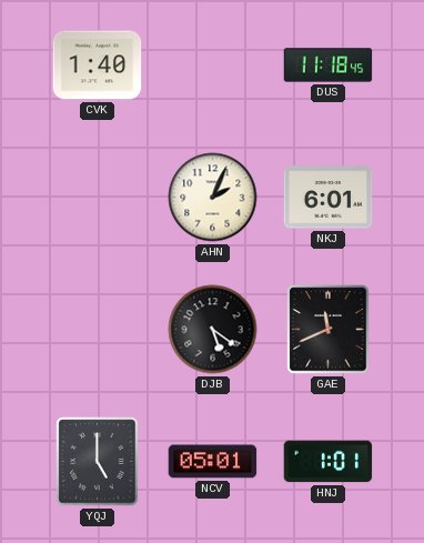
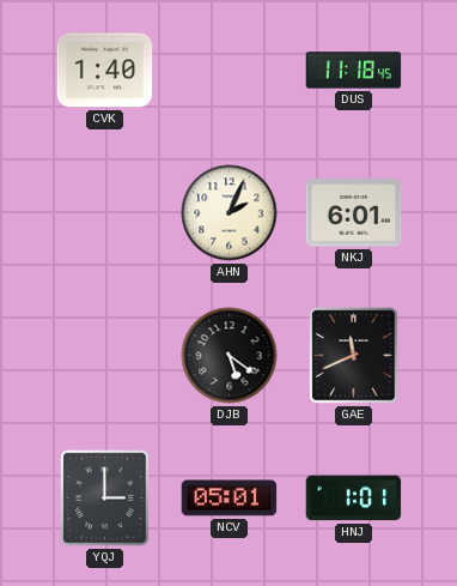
YQJ: 5:00 -> 3:00
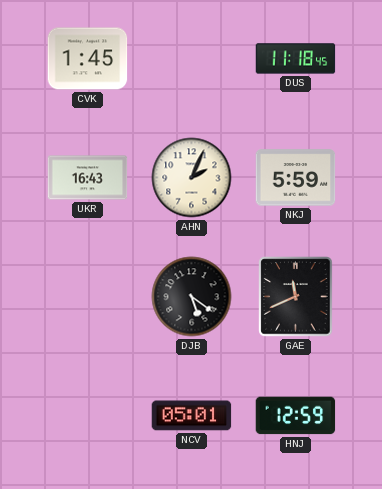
CVK: 1:40 -> 1:45
UKR: none -> 16:43
NKJ: 6:01 -> 5:59
YQJ: 3:00 -> none
HNJ: 1:01 -> 12:59
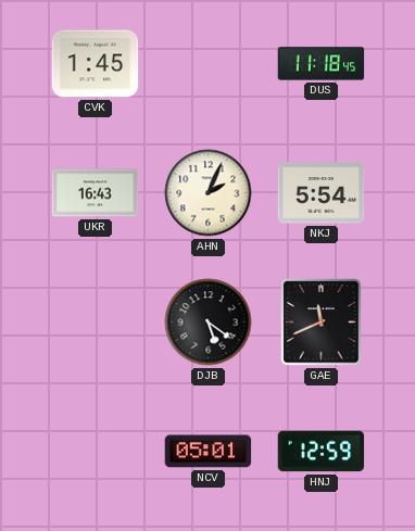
NKJ: 5:59 -> 5:54
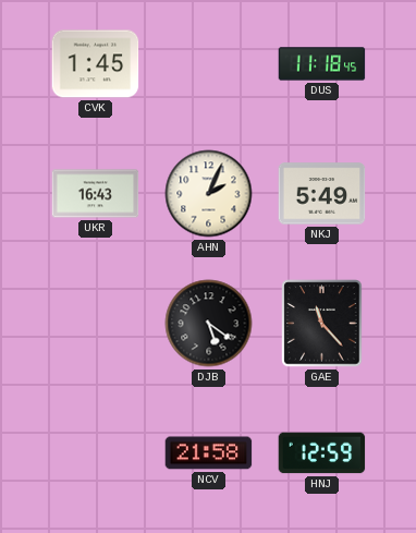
NKJ: 5:54 -> 5:49
GAE: 11:41 -> 11:23
NCV: 05:01 -> 21:58
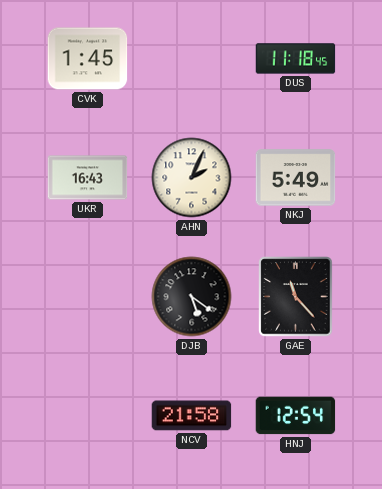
HNJ: 12:59 -> 12:54
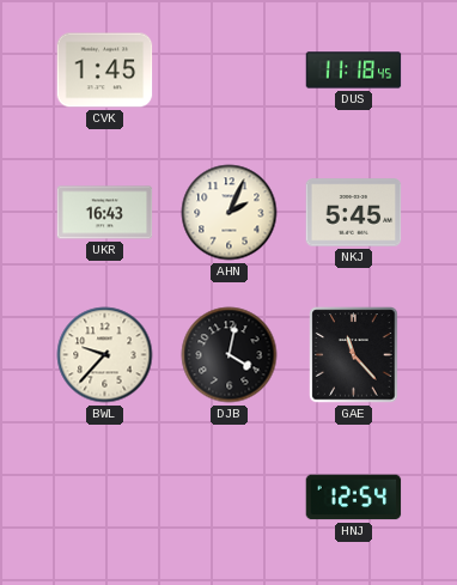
NKJ: 5:49 -> 5:45
BWL: none -> 9:37
DJB: 5:21 -> 4:02
NCV: 21:58 -> none
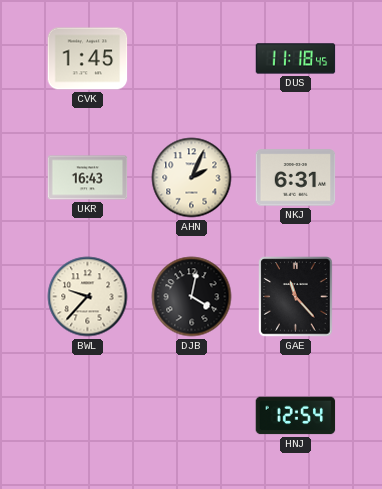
NKJ: 5:45 -> 6:31
